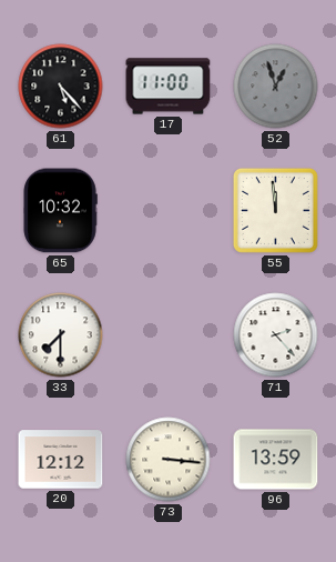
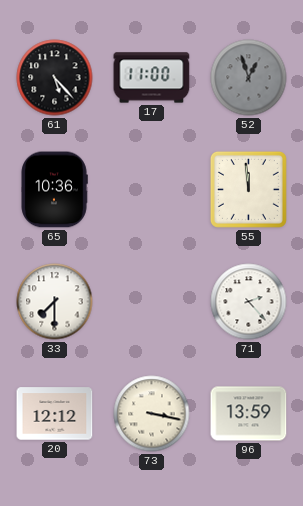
65: 10:32 -> 10:36
73: 3:16 -> 3:17
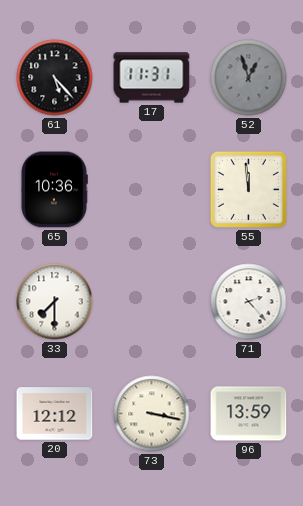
17: 11:00 -> 11:31
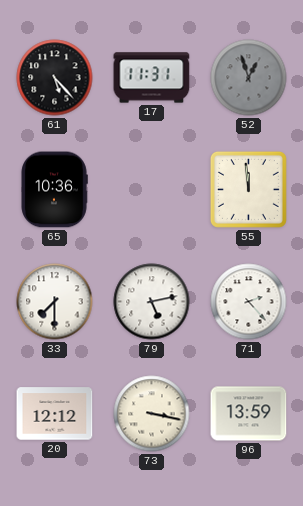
79: none -> 5:13
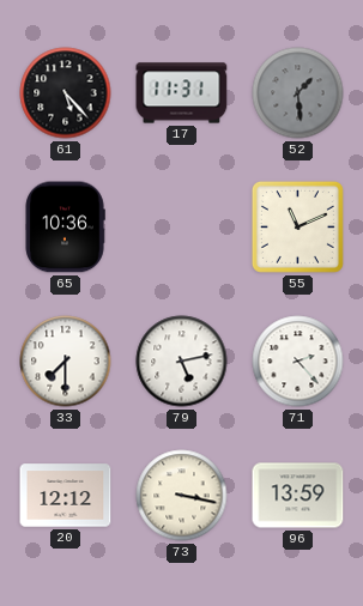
52: 12:57 -> 1:29
55: 11:59 -> 11:11
